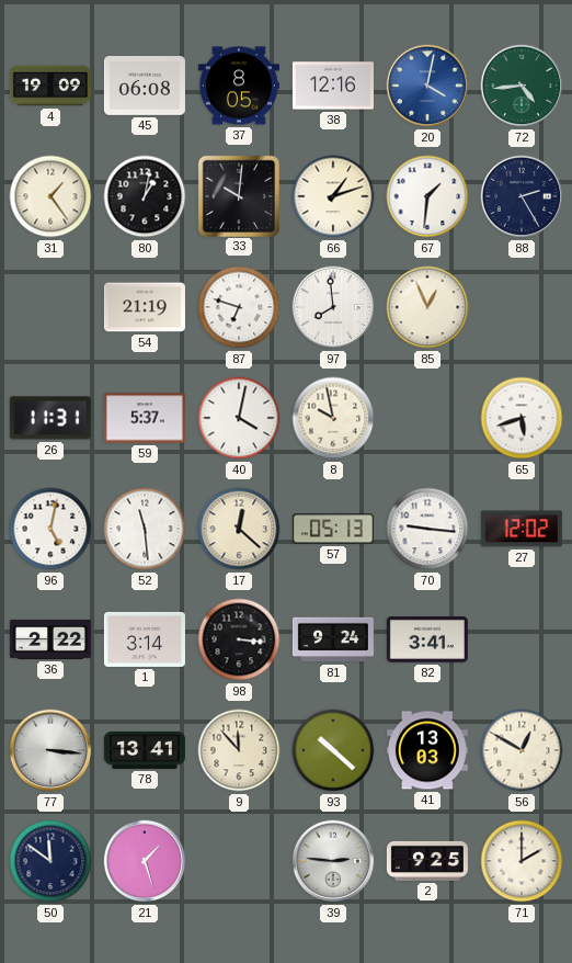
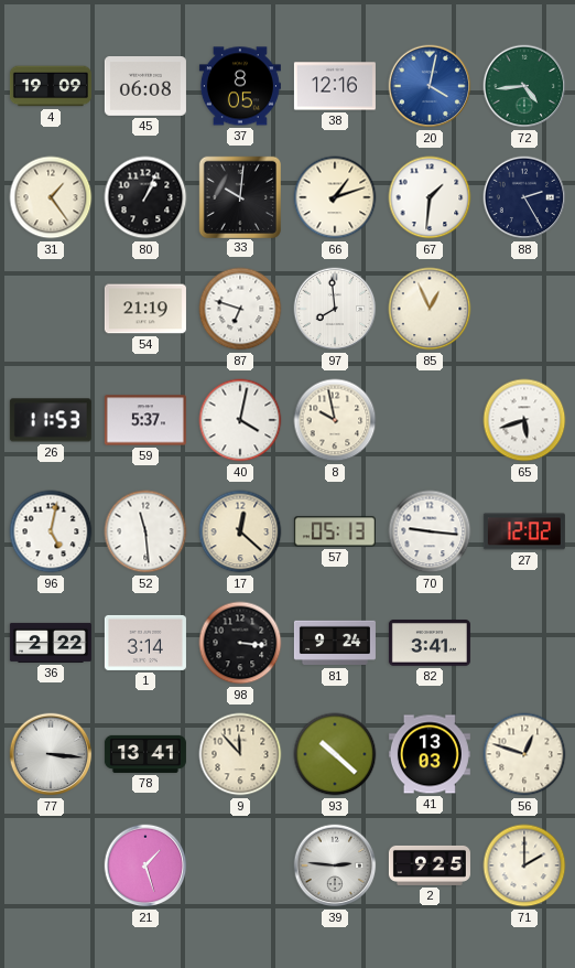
80: 1:02 -> 1:04
26: 11:31 -> 11:53
56: 12:50 -> 12:48
50: 11:51 -> none
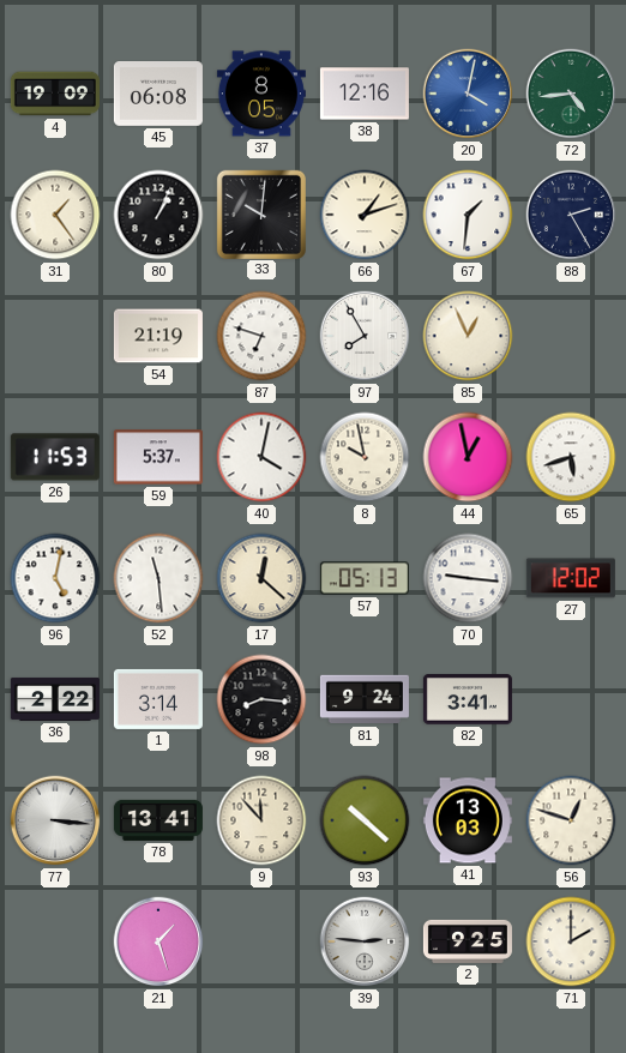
97: 7:59 -> 7:55
44: none -> 12:58
98: 3:16 -> 8:16
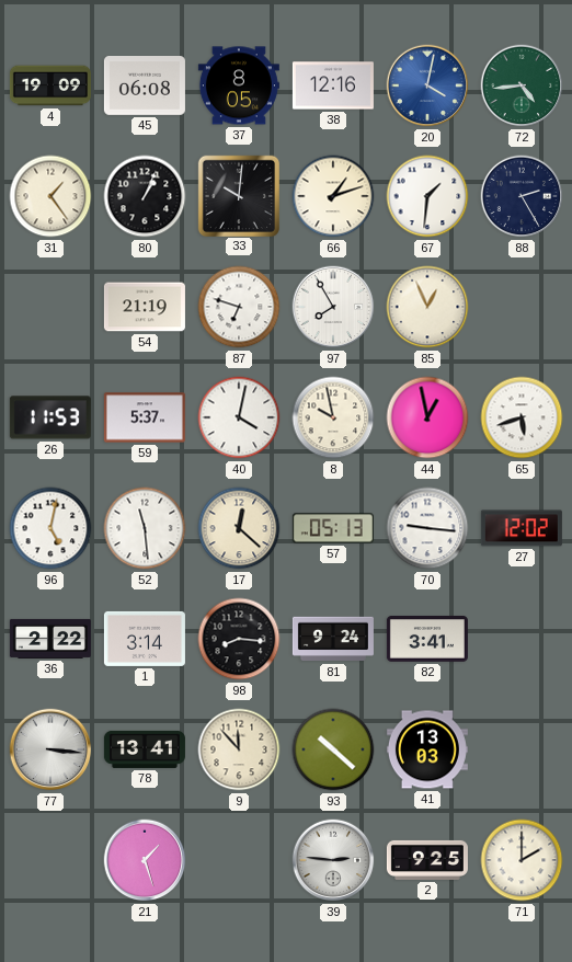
56: 12:48 -> none
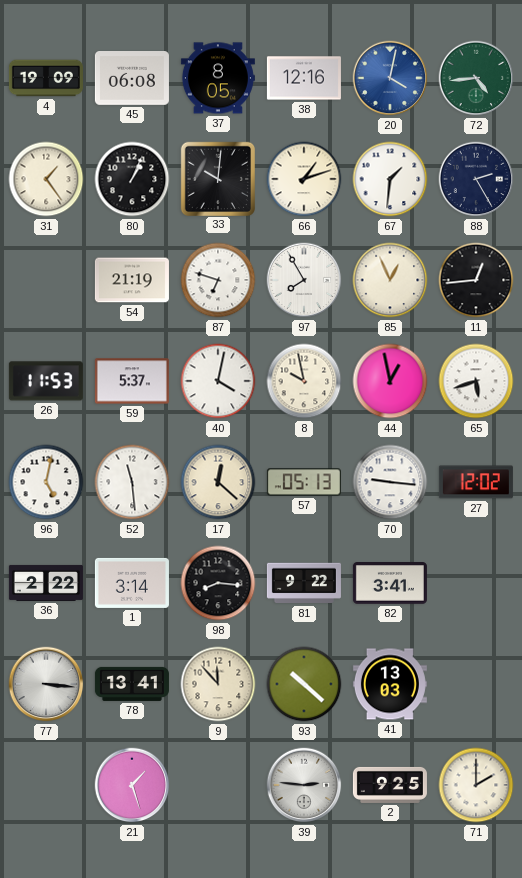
11: none -> 12:44
81: 9:24 -> 9:22
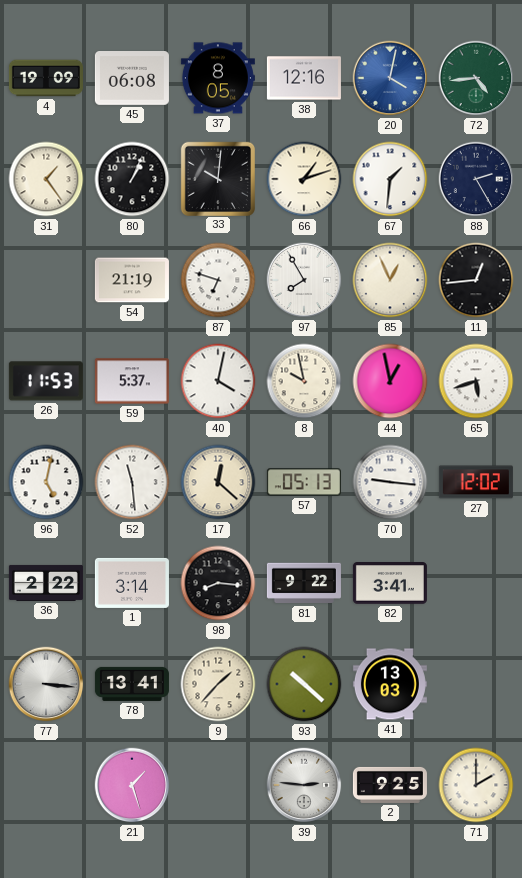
9: 11:53 -> 1:37
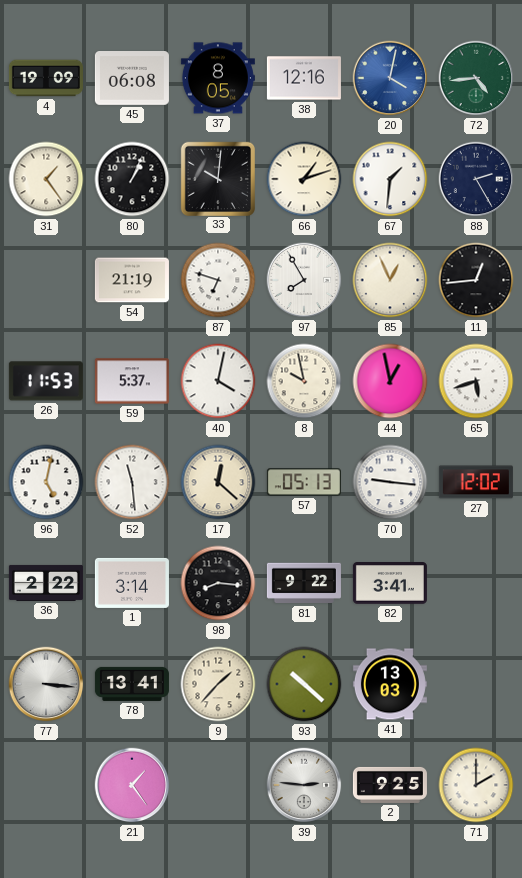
21: 1:27 -> 1:24
